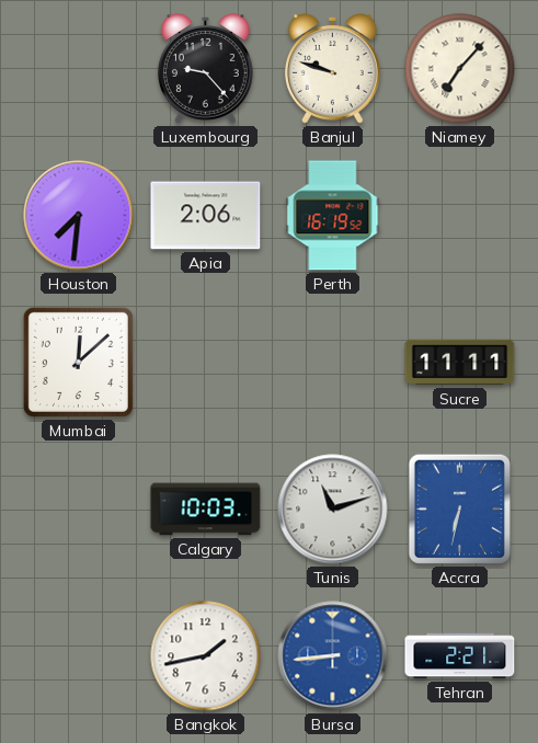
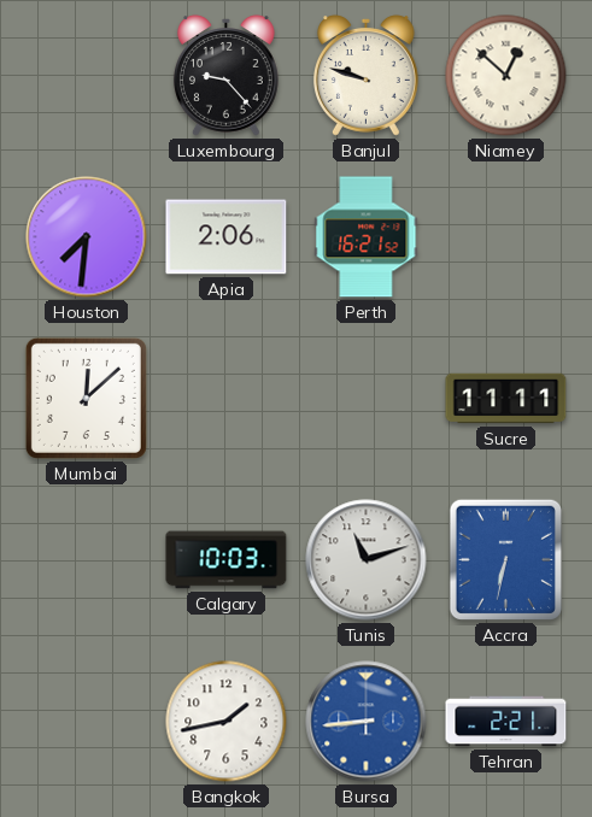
Niamey: 7:07 -> 12:52
Perth: 16:19 -> 16:21
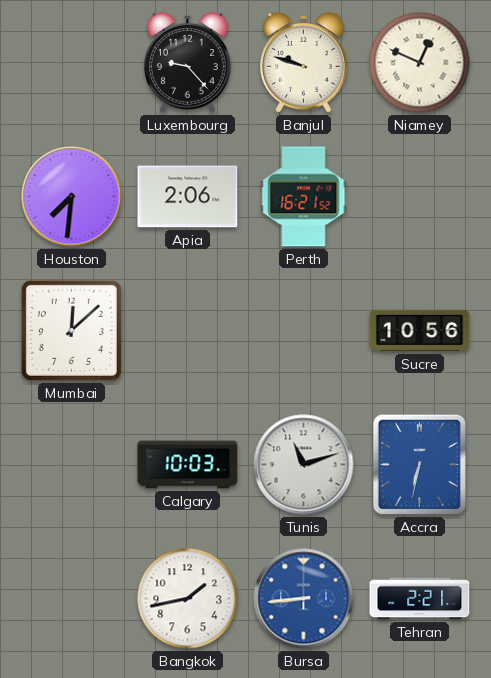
Niamey: 12:52 -> 12:49
Sucre: 11:11 -> 10:56
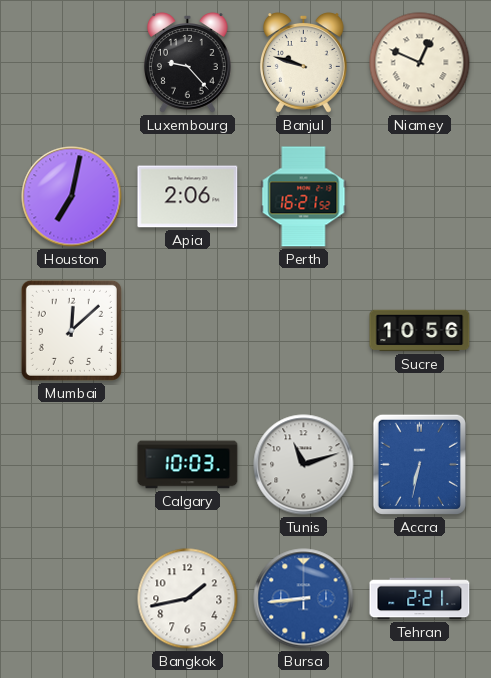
Houston: 7:31 -> 7:02
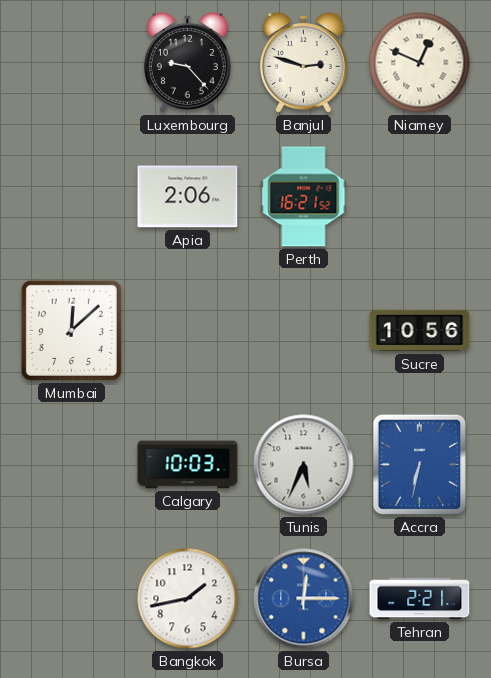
Banjul: 9:48 -> 2:48
Houston: 7:02 -> none
Tunis: 11:12 -> 5:34
Bursa: 8:44 -> 12:15
